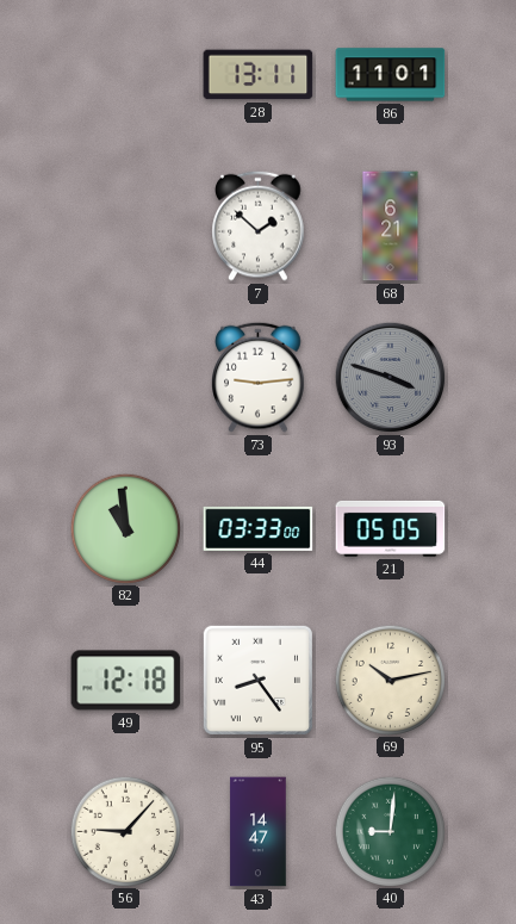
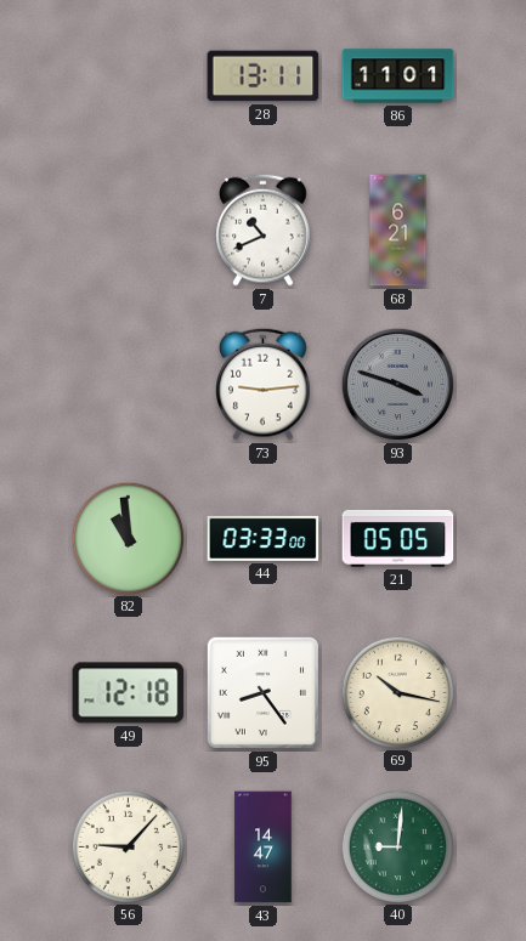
7: 1:52 -> 10:41
69: 10:13 -> 10:17
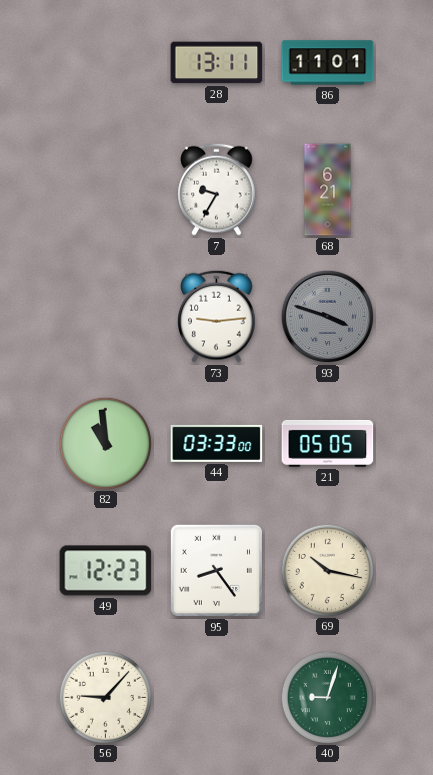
7: 10:41 -> 9:35
49: 12:18 -> 12:23
43: 14:47 -> none
40: 9:01 -> 9:03
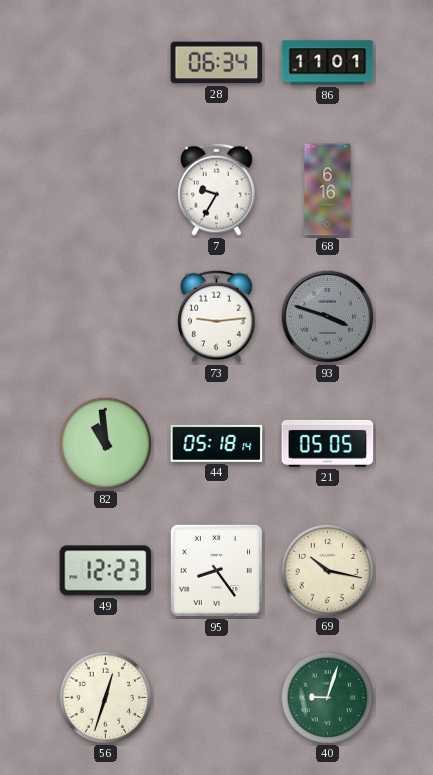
28: 13:11 -> 06:34
68: 6:21 -> 6:16
44: 03:33 -> 05:18
56: 9:07 -> 12:33
